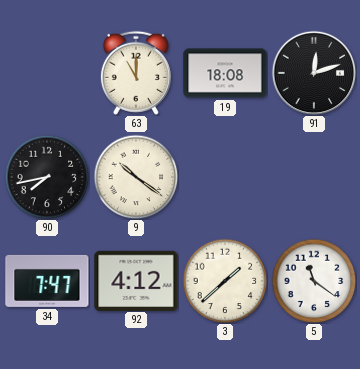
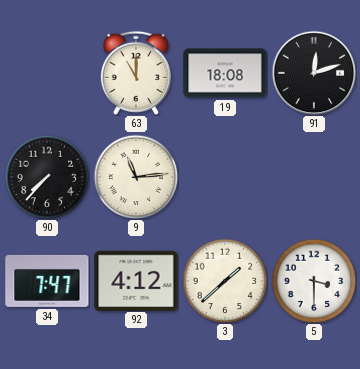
90: 7:43 -> 7:37
9: 10:21 -> 11:14
5: 11:21 -> 3:30
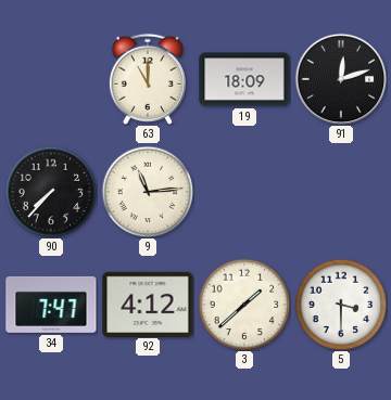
19: 18:08 -> 18:09
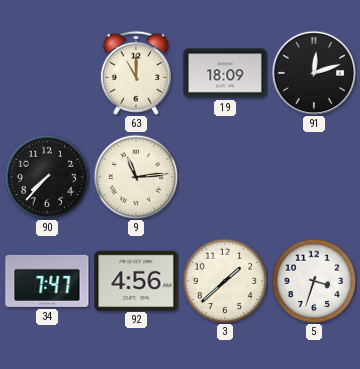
92: 4:12 -> 4:56
5: 3:30 -> 3:33
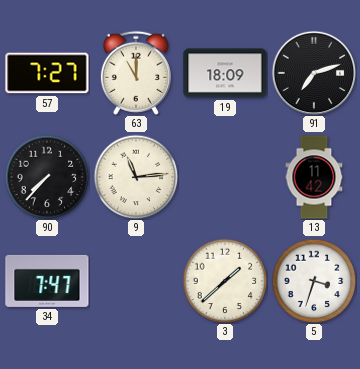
57: none -> 7:27
91: 12:12 -> 7:12
13: none -> 11:42
92: 4:56 -> none
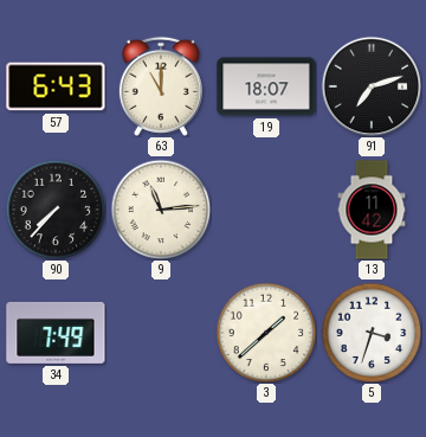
57: 7:27 -> 6:43
19: 18:09 -> 18:07
34: 7:47 -> 7:49
